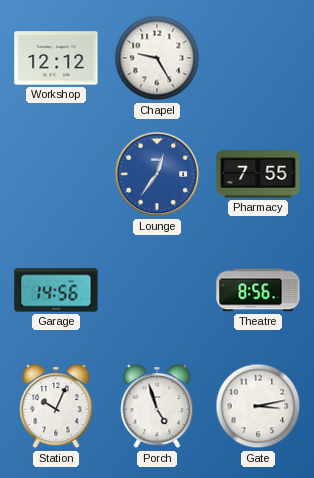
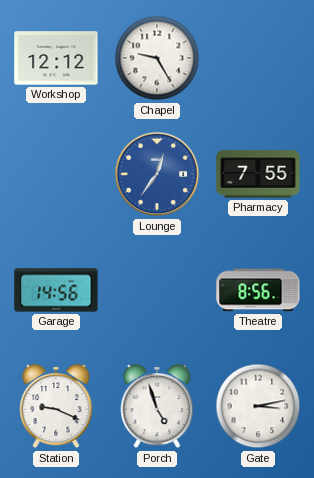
Station: 10:04 -> 9:19
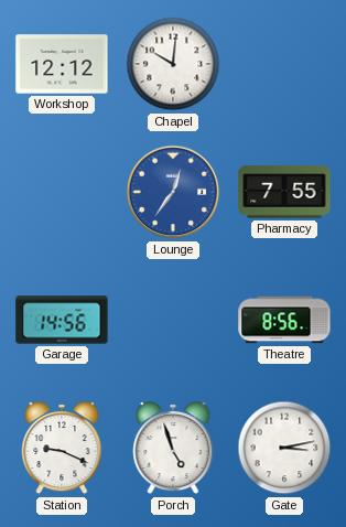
Chapel: 9:25 -> 10:01
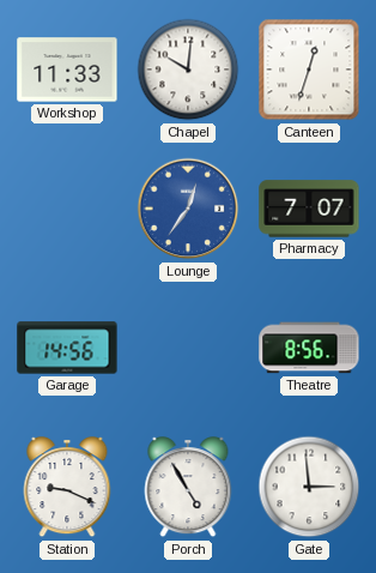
Workshop: 12:12 -> 11:33
Canteen: none -> 12:33
Pharmacy: 7:55 -> 7:07
Porch: 4:57 -> 4:55
Gate: 3:13 -> 2:59
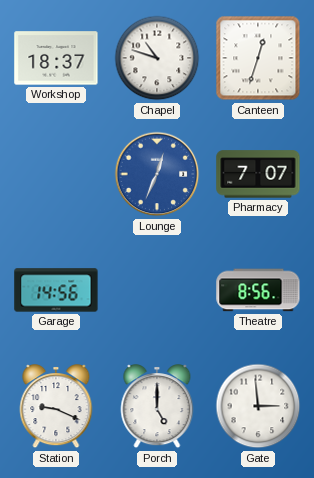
Workshop: 11:33 -> 18:37
Chapel: 10:01 -> 10:48
Lounge: 12:36 -> 12:34
Porch: 4:55 -> 5:00
